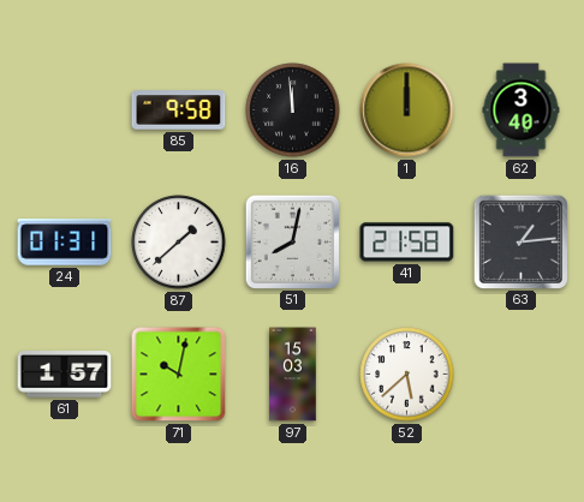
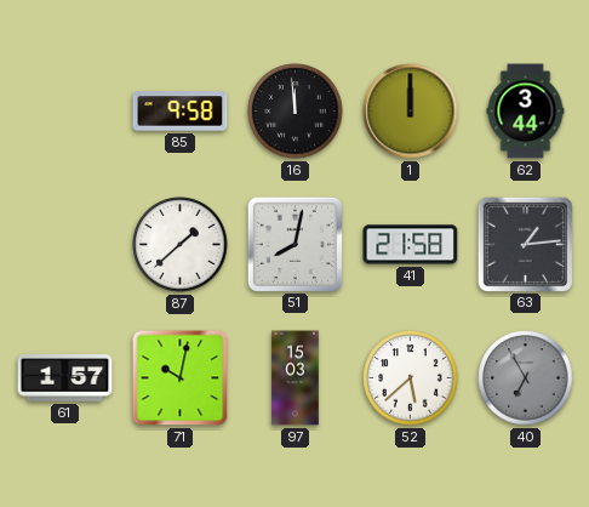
62: 3:40 -> 3:44
24: 01:31 -> none
40: none -> 6:55
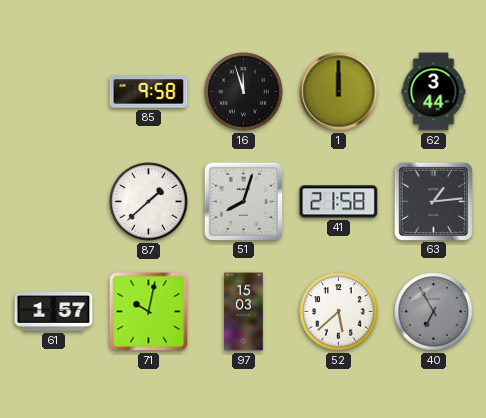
16: 11:59 -> 11:57
51: 8:02 -> 8:03
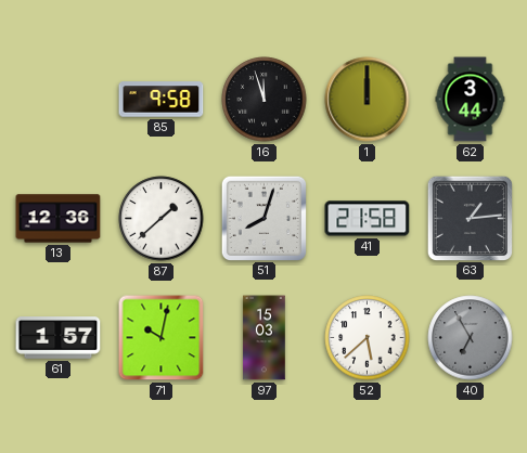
13: none -> 12:36
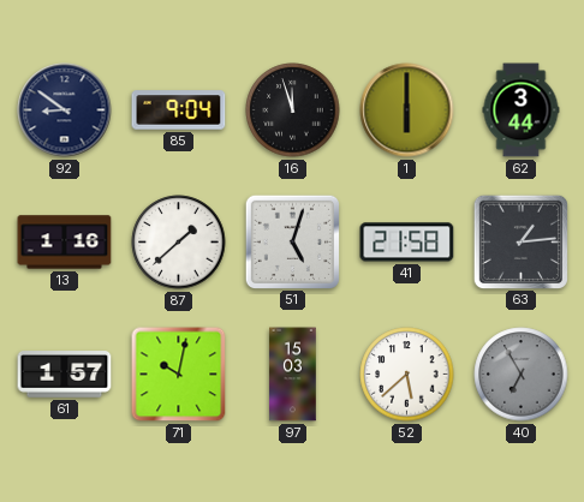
92: none -> 8:51
85: 9:58 -> 9:04
1: 12:00 -> 6:00
13: 12:36 -> 1:16
51: 8:03 -> 5:03
